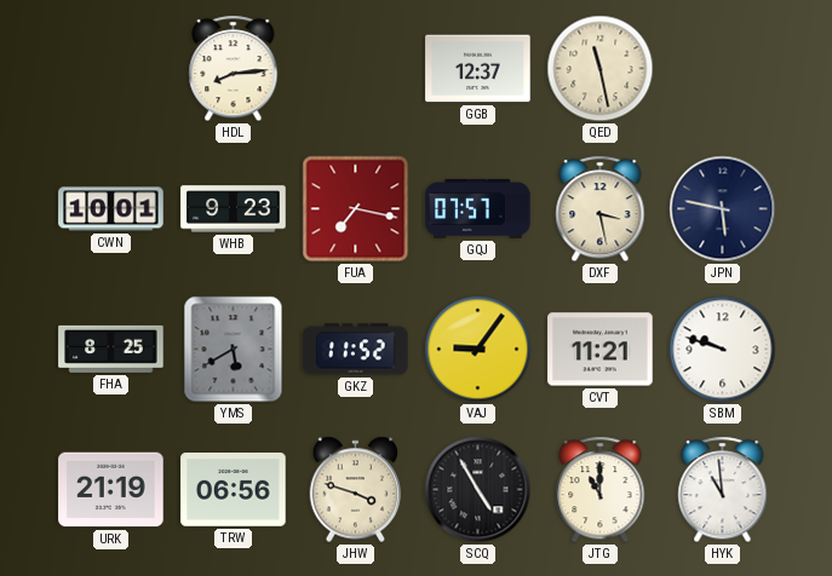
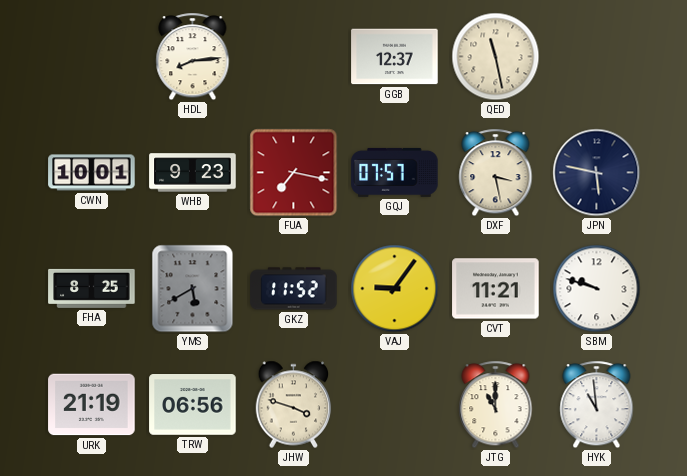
SCQ: 4:55 -> none
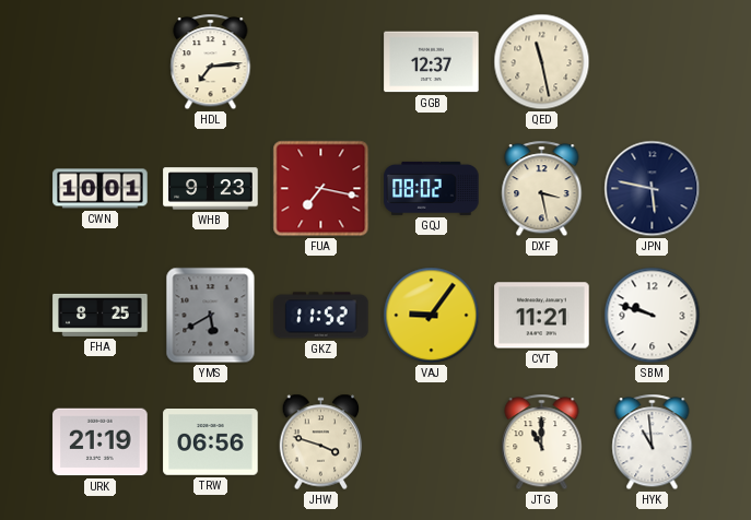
HDL: 8:14 -> 7:14
GQJ: 07:57 -> 08:02
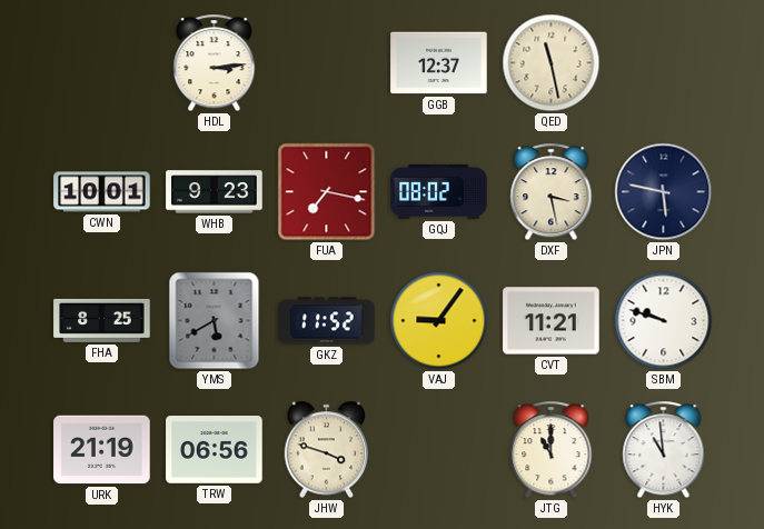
HDL: 7:14 -> 3:14
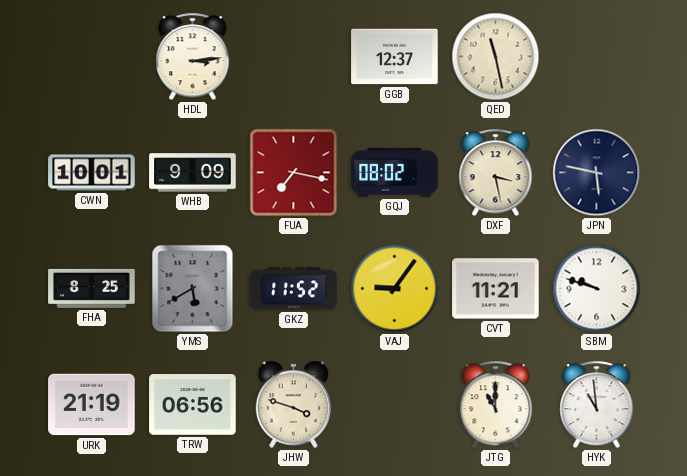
WHB: 9:23 -> 9:09
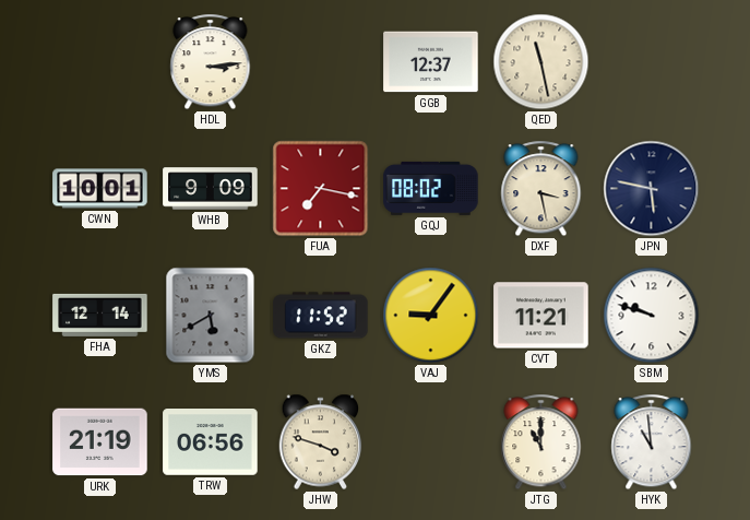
FHA: 8:25 -> 12:14
